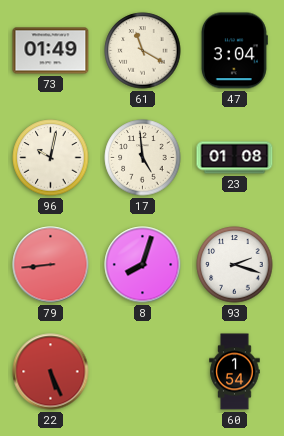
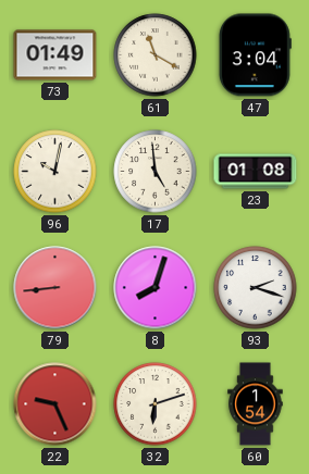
22: 5:26 -> 9:26
32: none -> 6:12
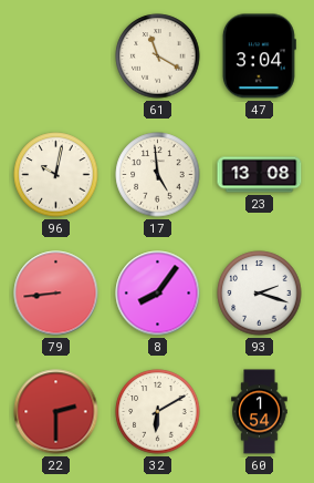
73: 01:49 -> none
23: 01:08 -> 13:08
8: 8:03 -> 8:06
22: 9:26 -> 2:30
32: 6:12 -> 6:10
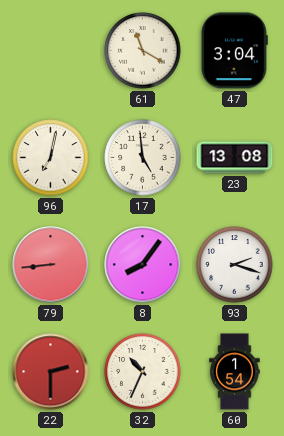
96: 10:02 -> 7:02
32: 6:10 -> 10:34
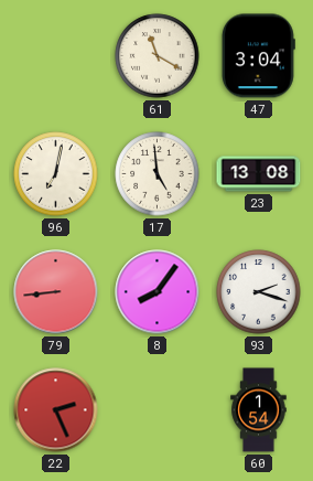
22: 2:30 -> 2:26
32: 10:34 -> none
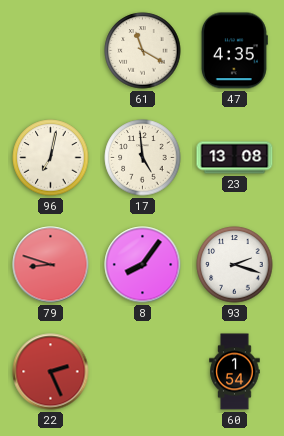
47: 3:04 -> 4:35
79: 8:44 -> 8:48
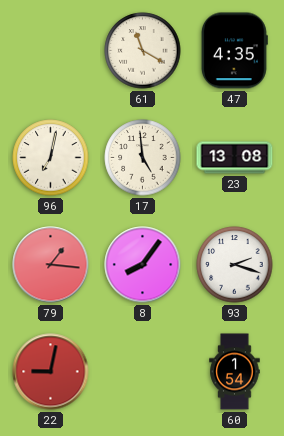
79: 8:48 -> 1:16
22: 2:26 -> 9:02
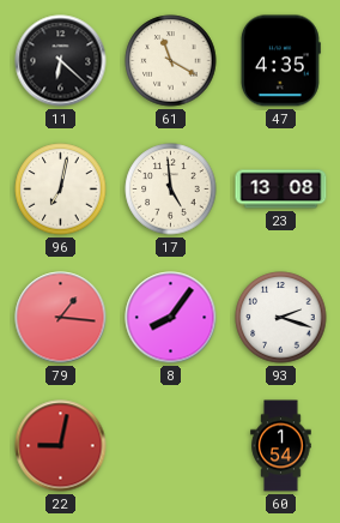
11: none -> 6:22
